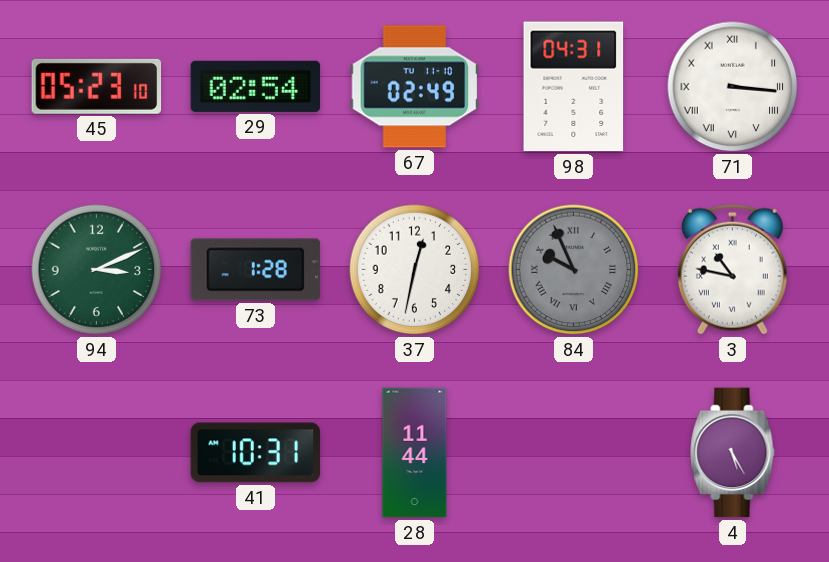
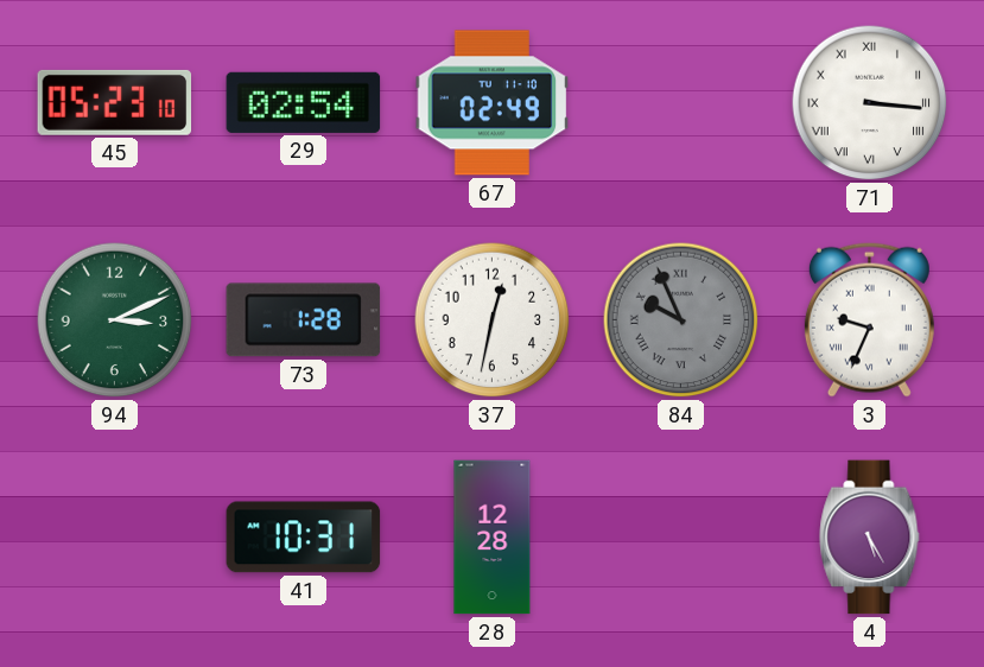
98: 04:31 -> none
3: 10:47 -> 9:34
28: 11:44 -> 12:28
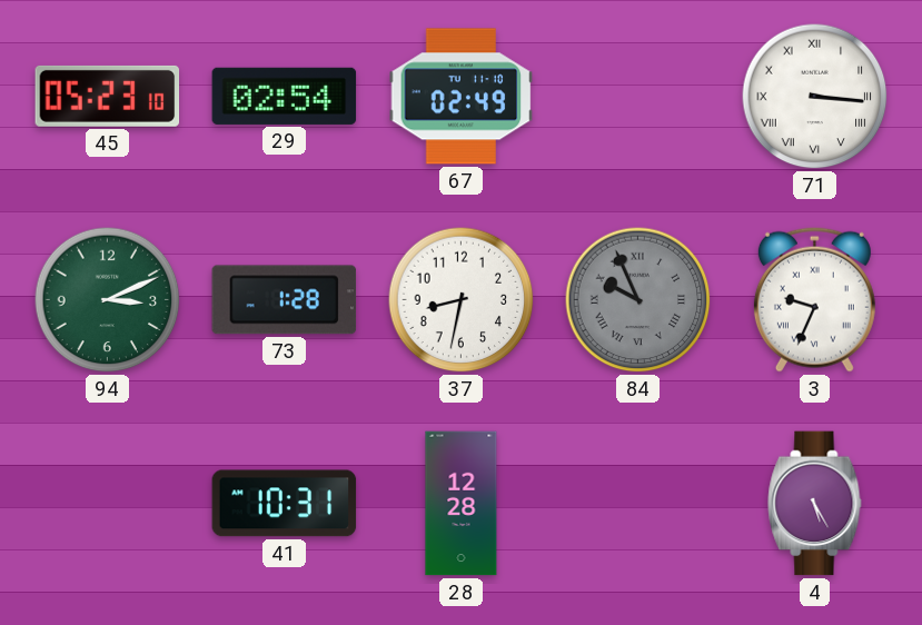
37: 12:32 -> 8:32
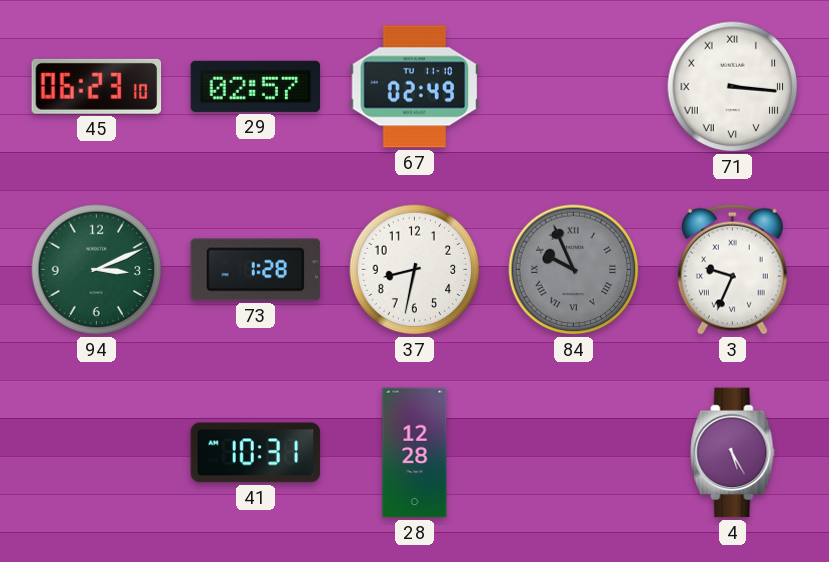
45: 05:23 -> 06:23
29: 02:54 -> 02:57
